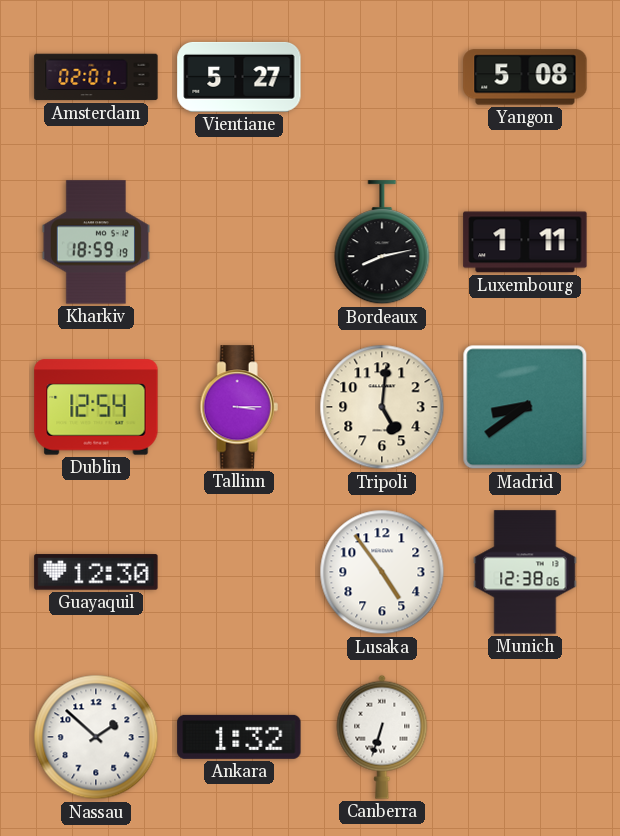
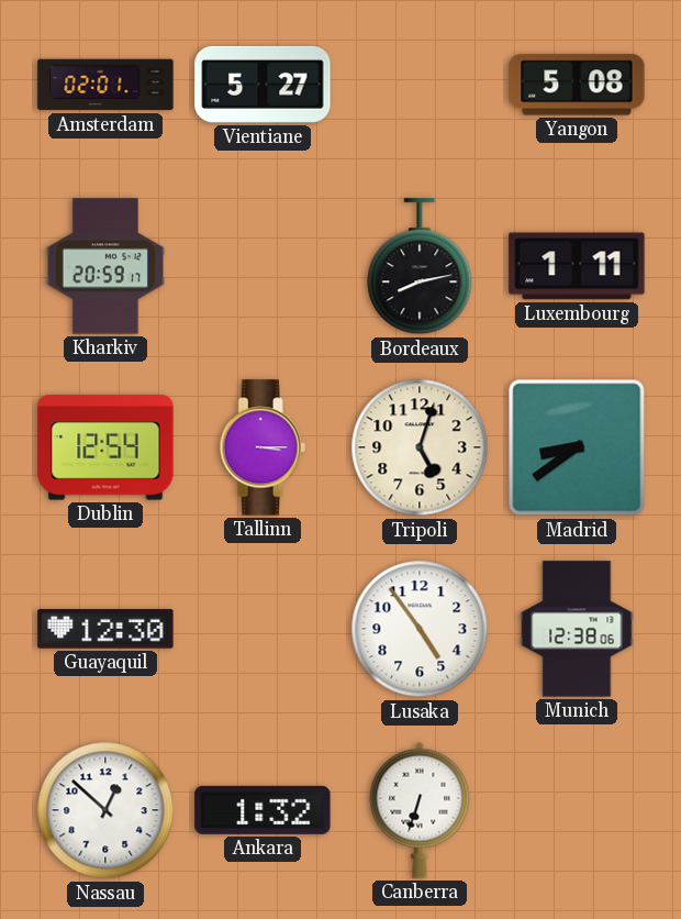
Kharkiv: 18:59 -> 20:59
Tripoli: 5:01 -> 5:03
Nassau: 1:52 -> 12:52
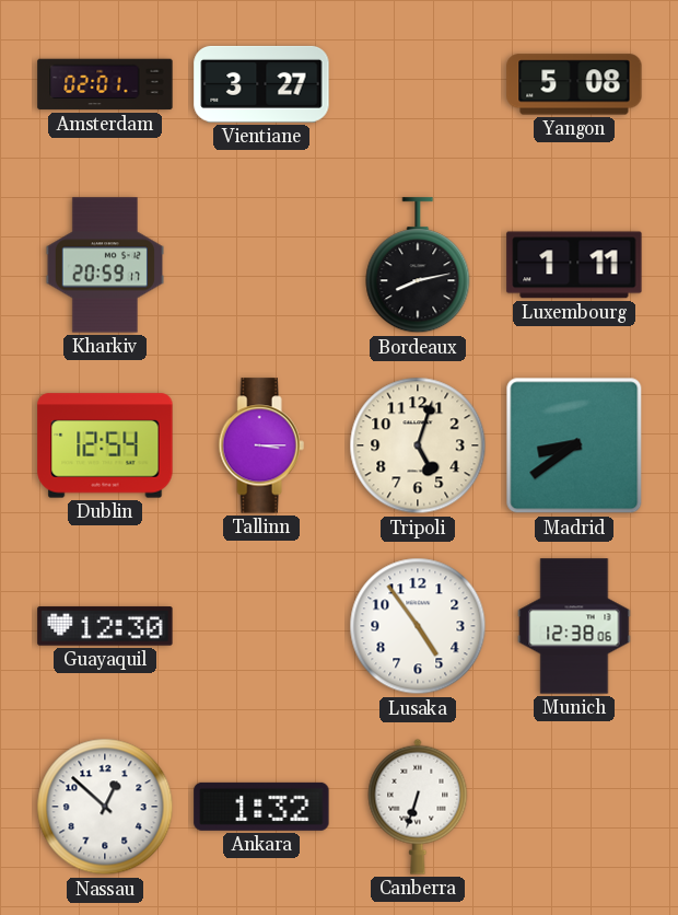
Vientiane: 5:27 -> 3:27
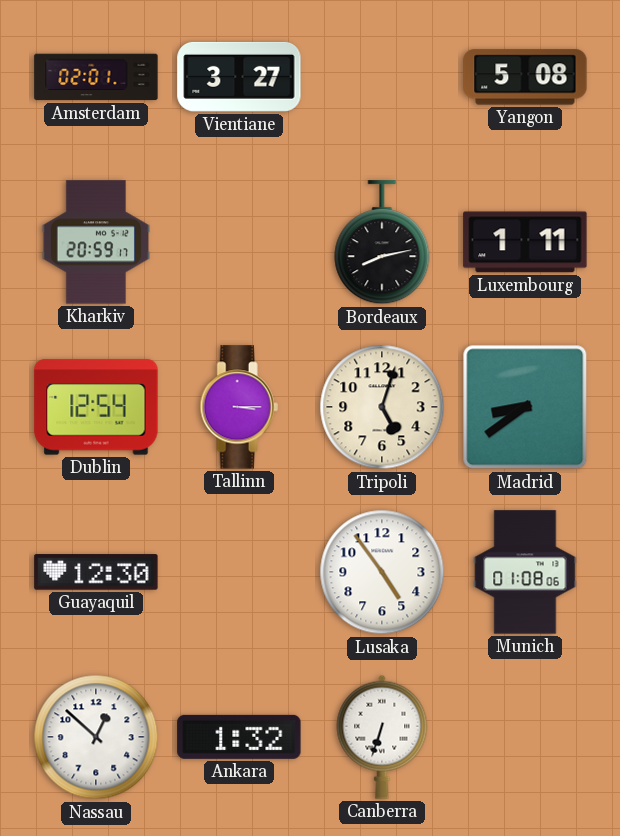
Munich: 12:38 -> 01:08
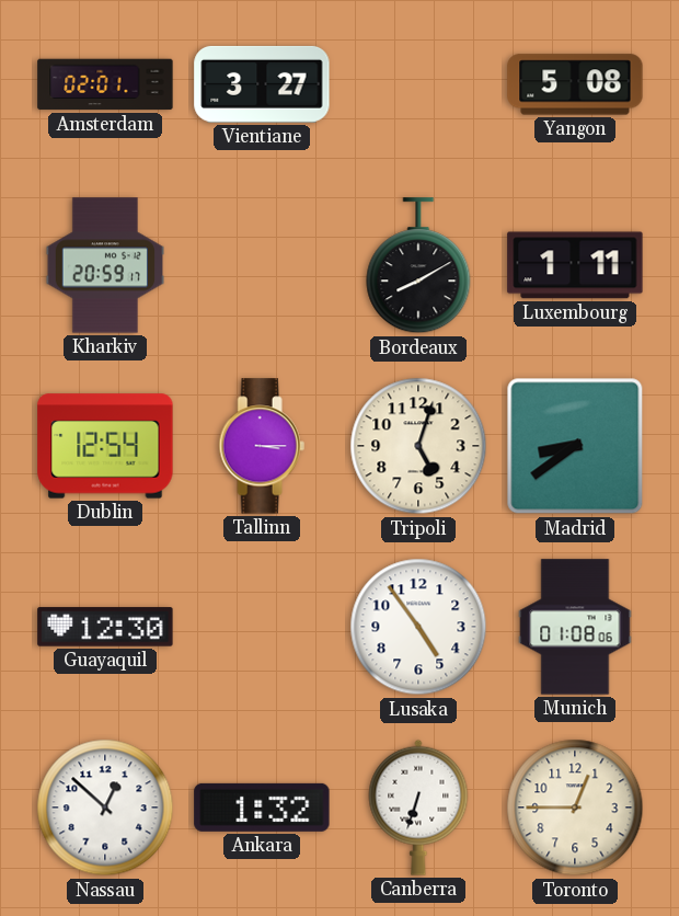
Bordeaux: 8:13 -> 8:10
Toronto: none -> 12:45
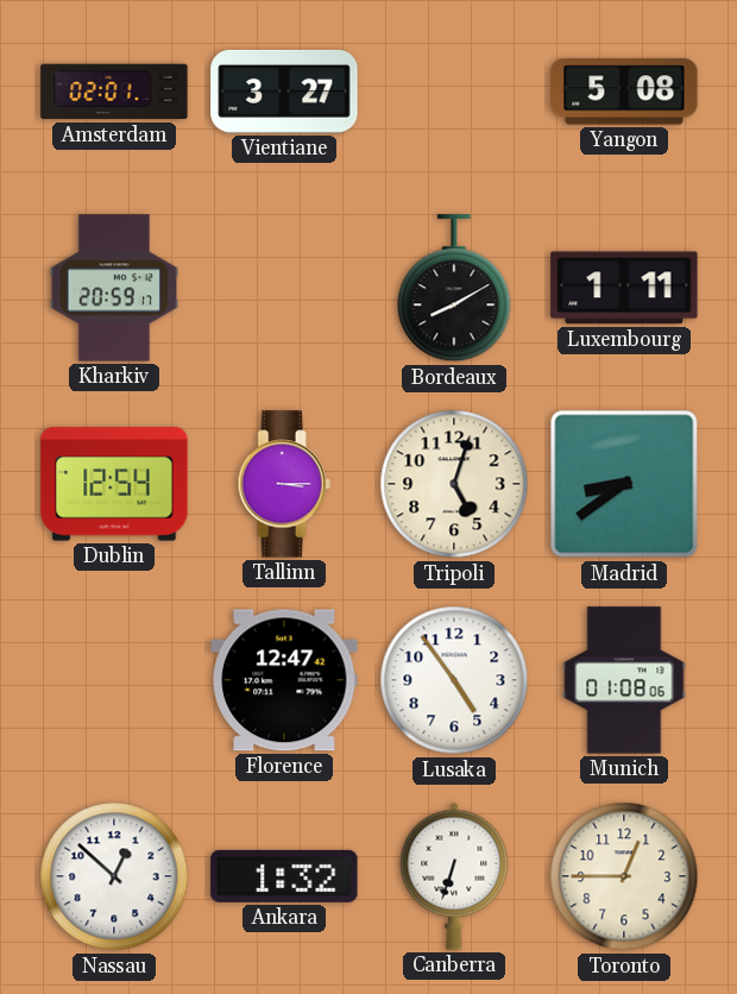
Guayaquil: 12:30 -> none
Florence: none -> 12:47
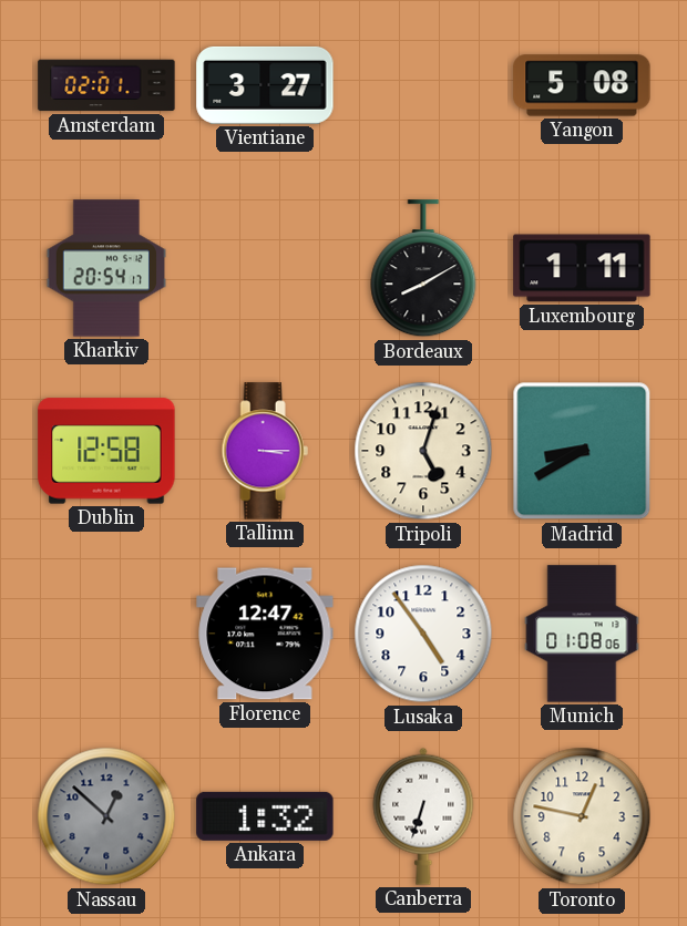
Kharkiv: 20:59 -> 20:54
Dublin: 12:54 -> 12:58
Madrid: 8:39 -> 8:40
Nassau dial: white -> grey
Toronto: 12:45 -> 12:47
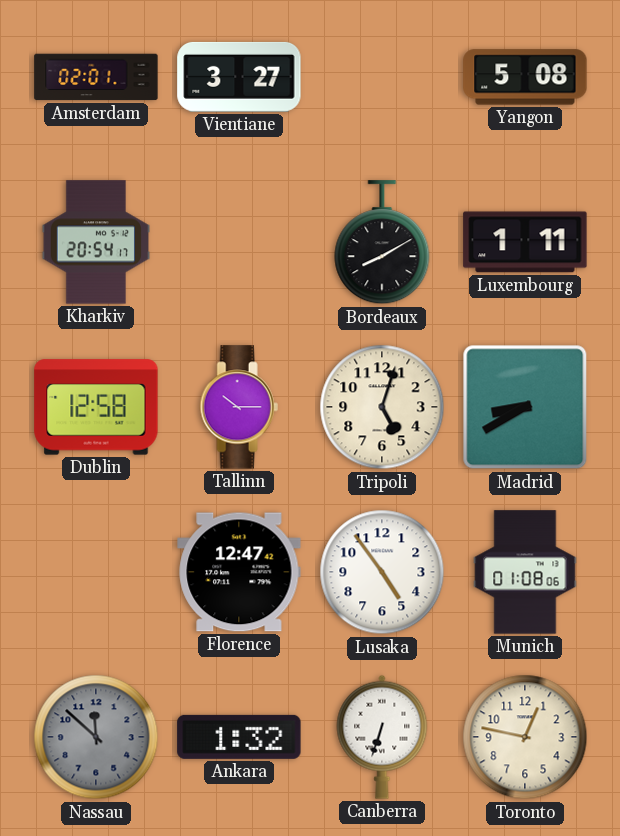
Tallinn: 3:15 -> 10:15
Nassau: 12:52 -> 11:52
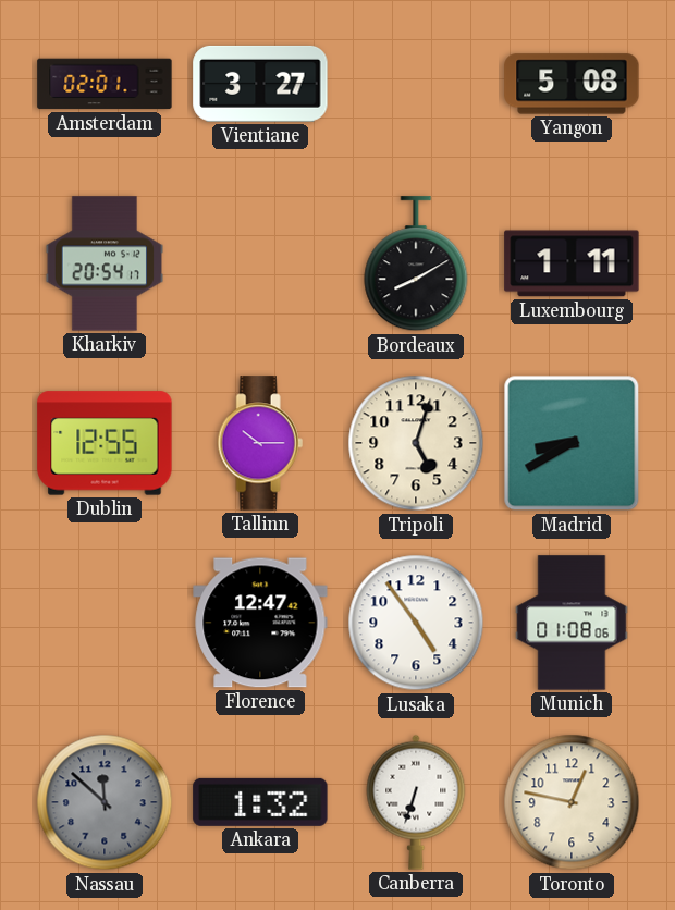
Dublin: 12:58 -> 12:55
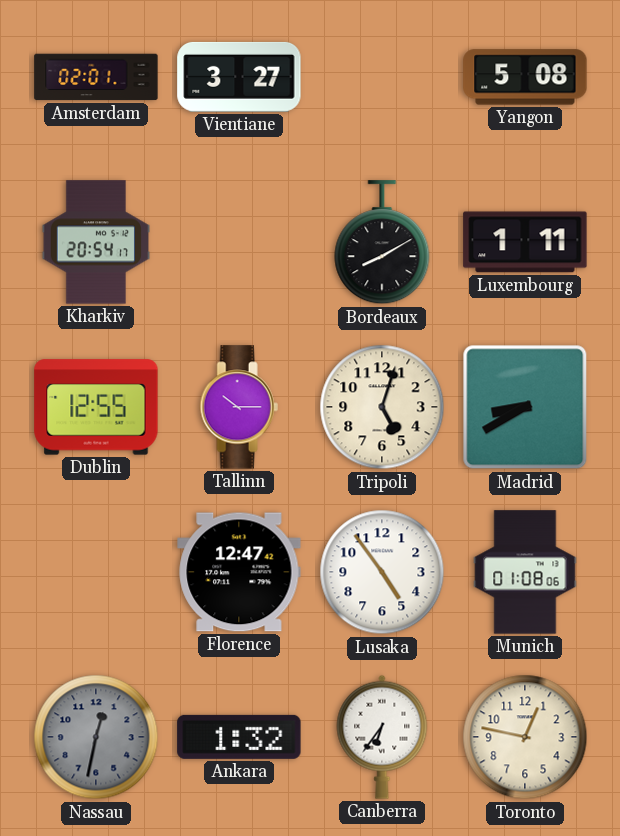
Nassau: 11:52 -> 12:32
Canberra: 6:33 -> 6:36
